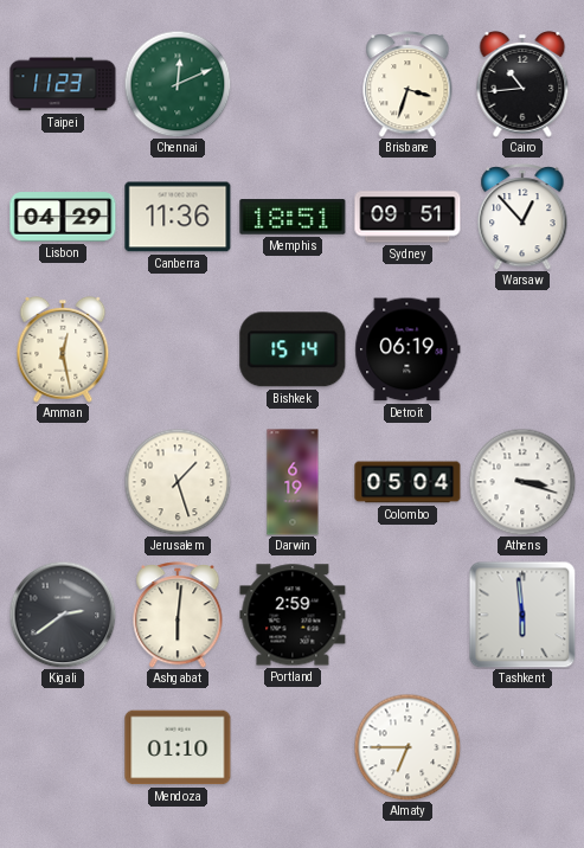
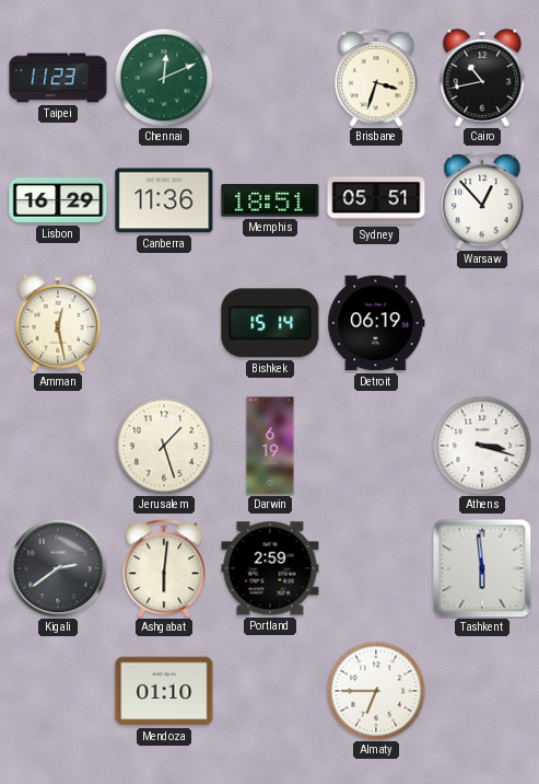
Cairo: 10:44 -> 10:43
Lisbon: 04:29 -> 16:29
Sydney: 09:51 -> 05:51
Colombo: 05:04 -> none
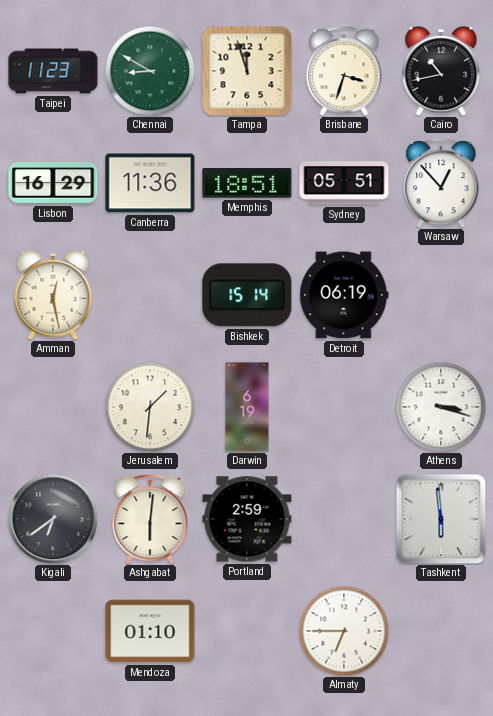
Chennai: 12:11 -> 8:50
Tampa: none -> 11:57
Jerusalem: 1:27 -> 1:31
Kigali: 2:39 -> 6:39
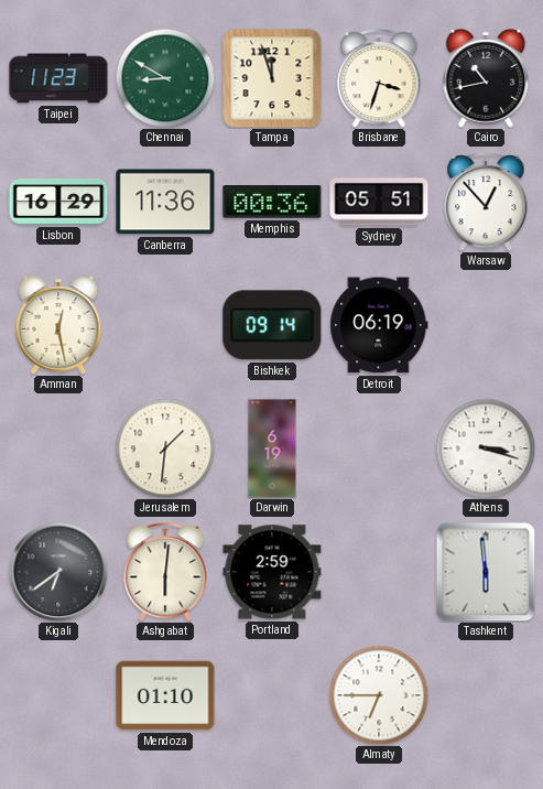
Memphis: 18:51 -> 00:36
Bishkek: 15:14 -> 09:14
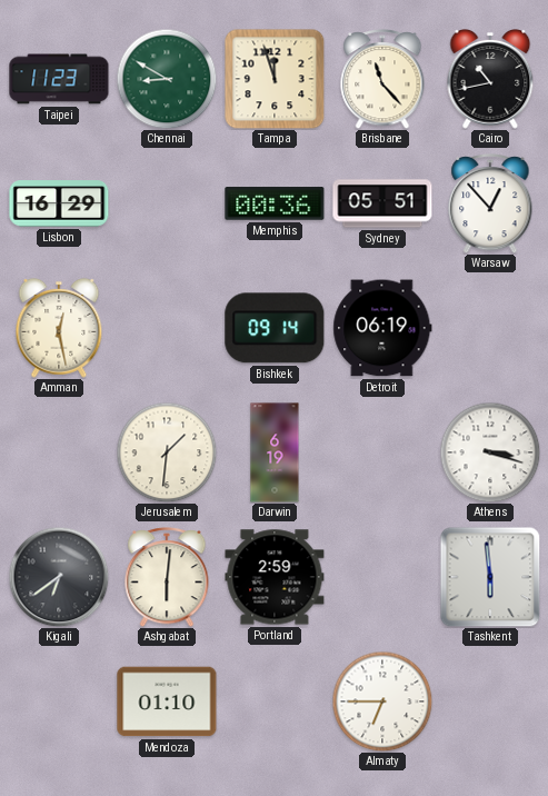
Brisbane: 3:33 -> 11:23
Canberra: 11:36 -> none
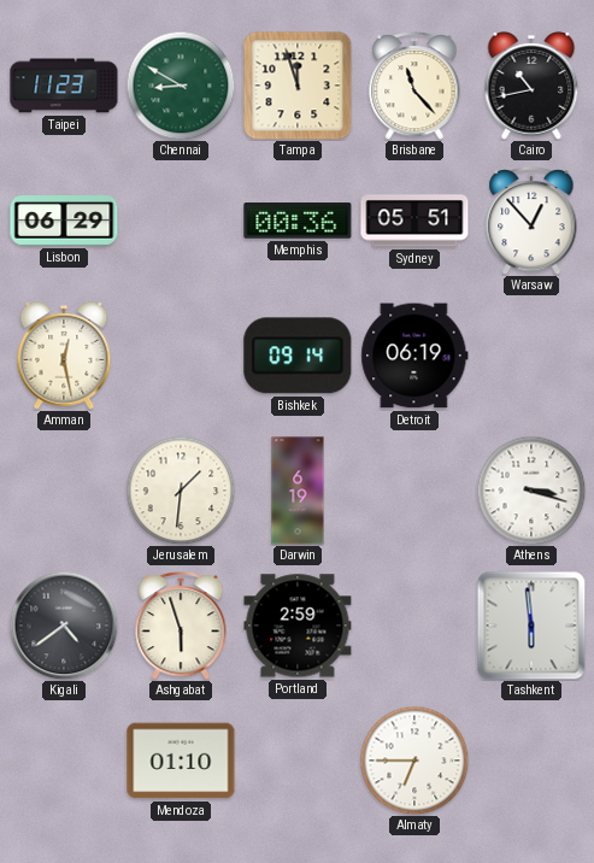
Lisbon: 16:29 -> 06:29
Kigali: 6:39 -> 4:39
Ashgabat: 6:01 -> 5:57
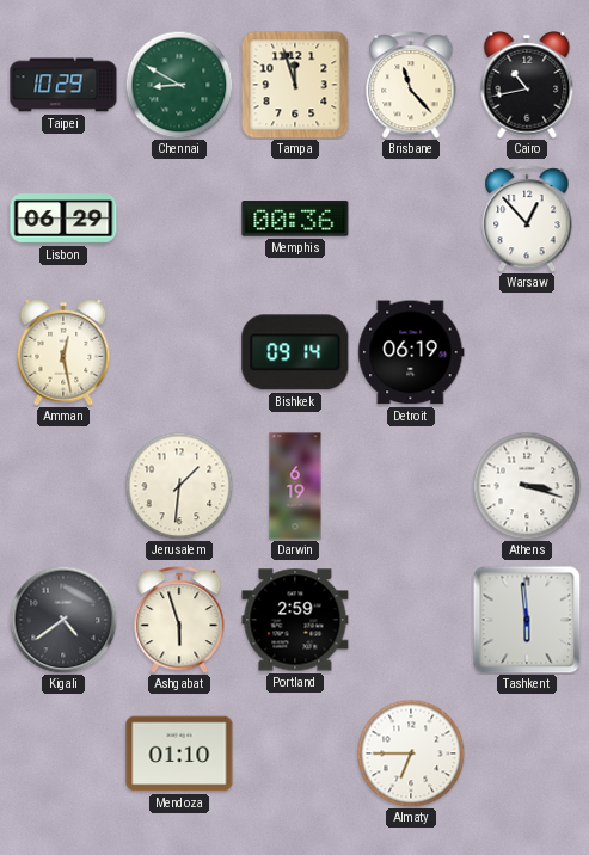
Taipei: 11:23 -> 10:29
Sydney: 05:51 -> none
